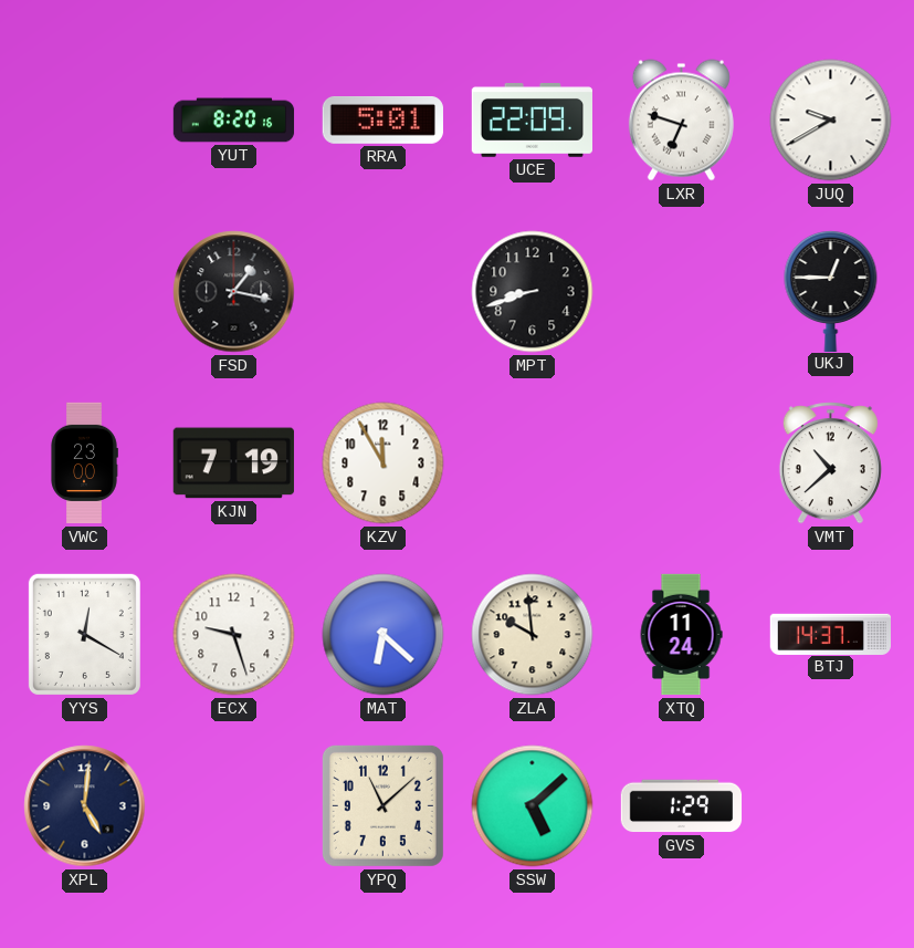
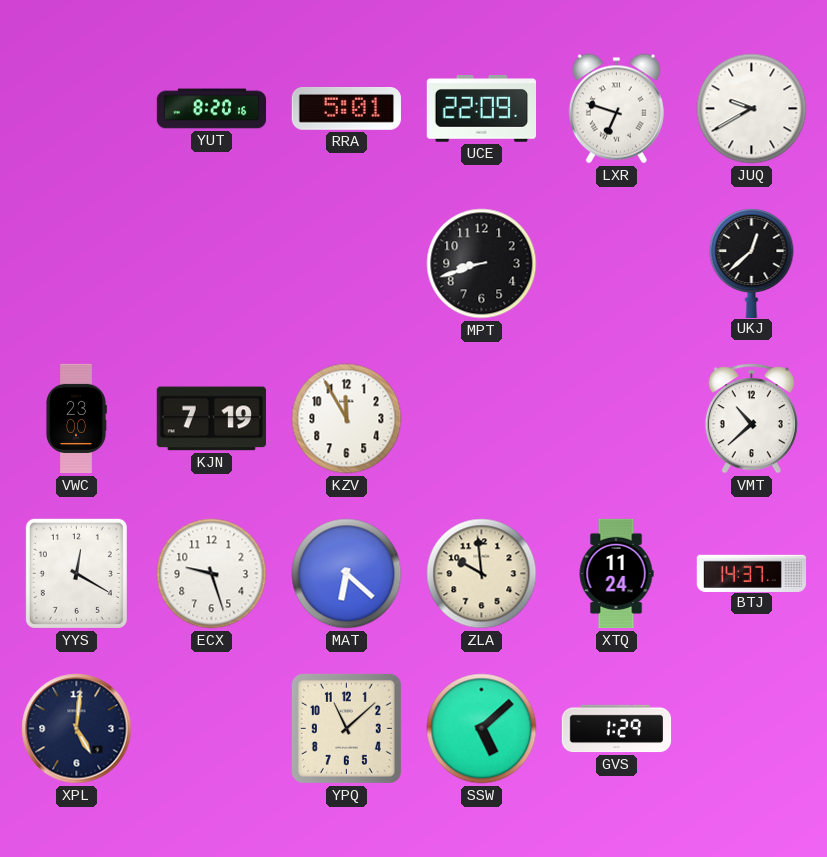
FSD: 1:17 -> none
UKJ: 12:45 -> 12:38
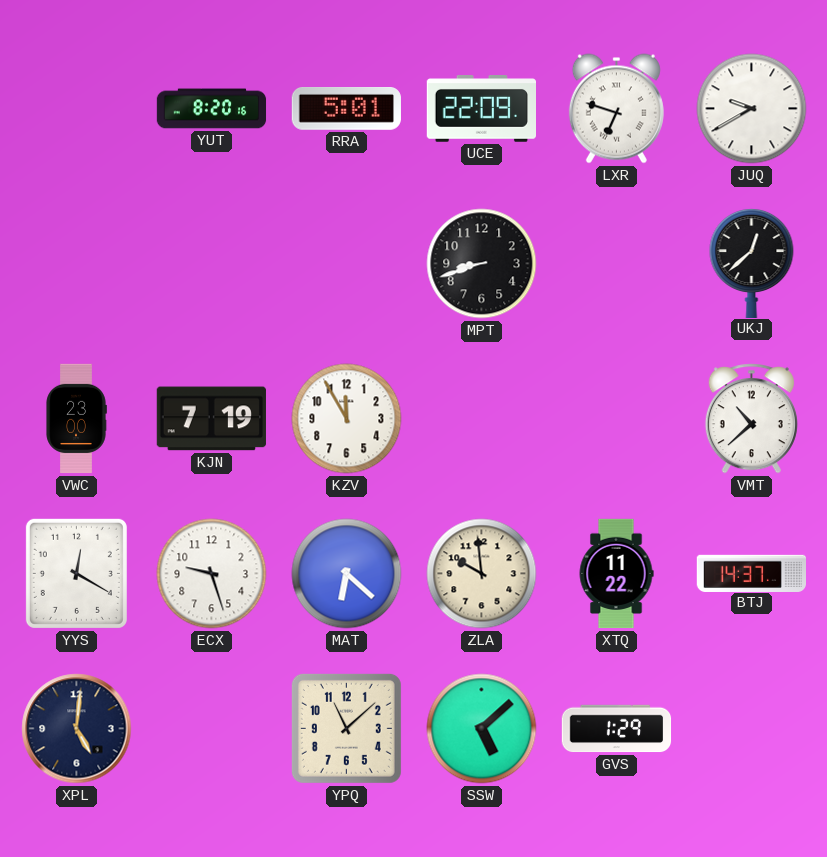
XTQ: 11:24 -> 11:22
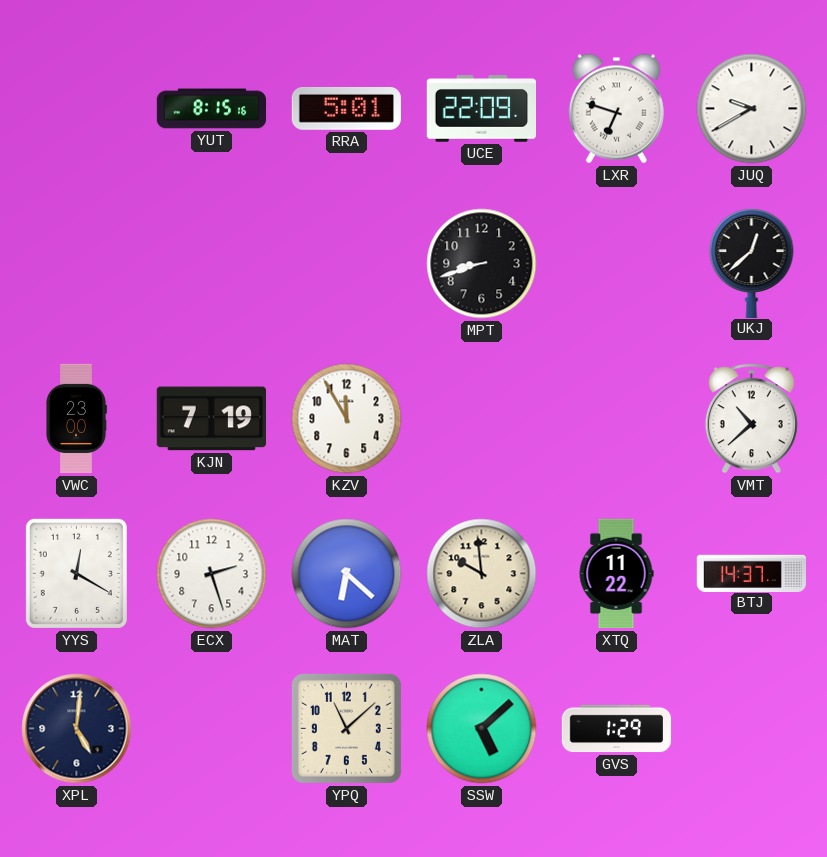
YUT: 8:20 -> 8:15
ECX: 9:27 -> 2:27
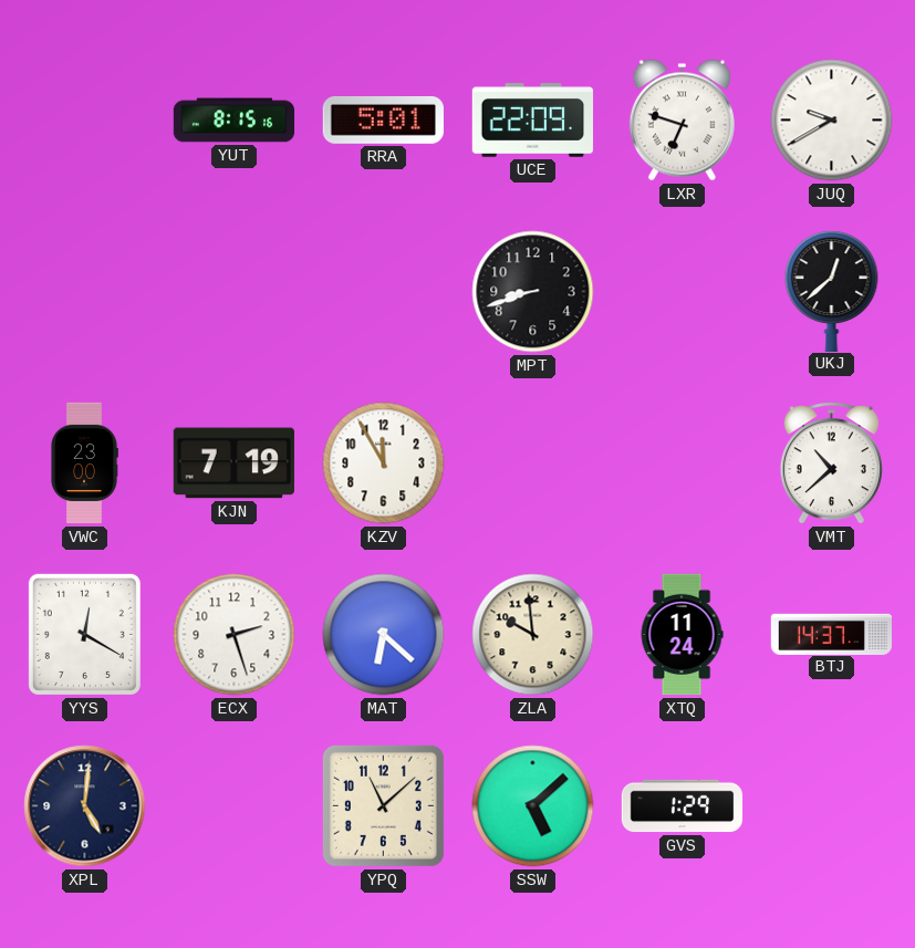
XTQ: 11:22 -> 11:24
